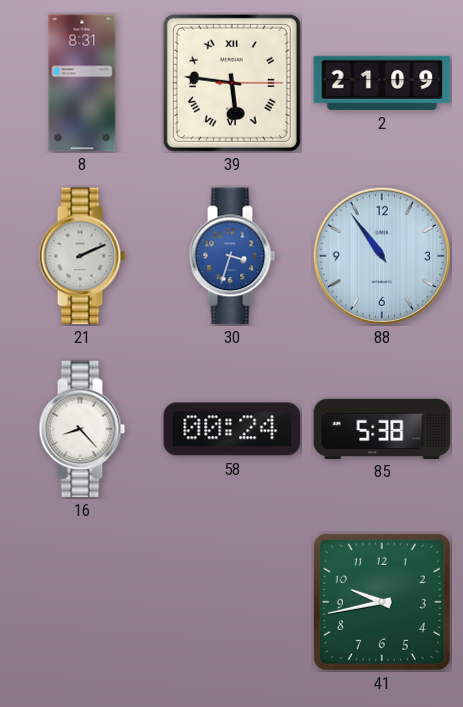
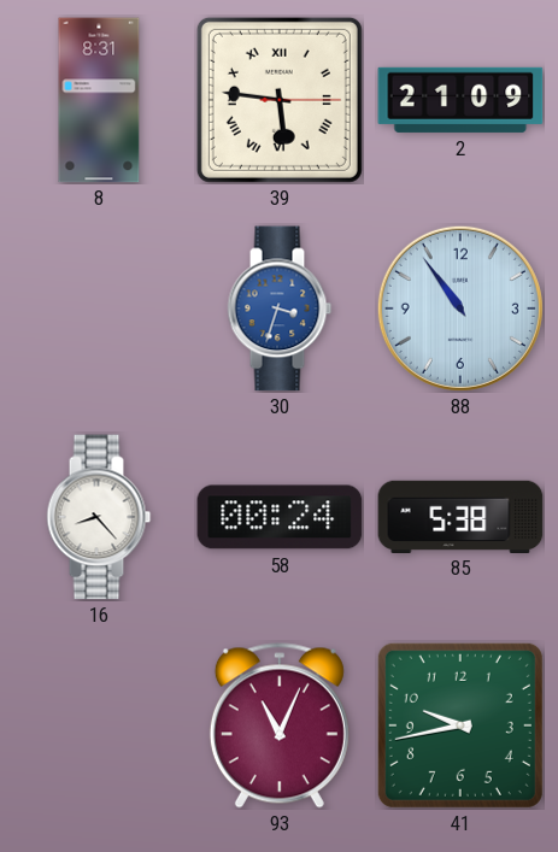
21: 2:11 -> none
93: none -> 11:04
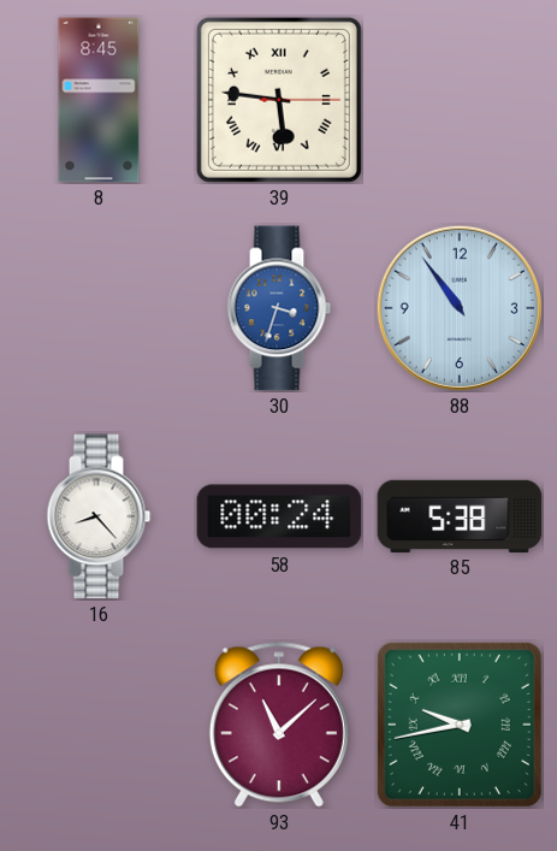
8: 8:31 -> 8:45
2: 21:09 -> none
93: 11:04 -> 11:08
41 numerals: Arabic -> Roman
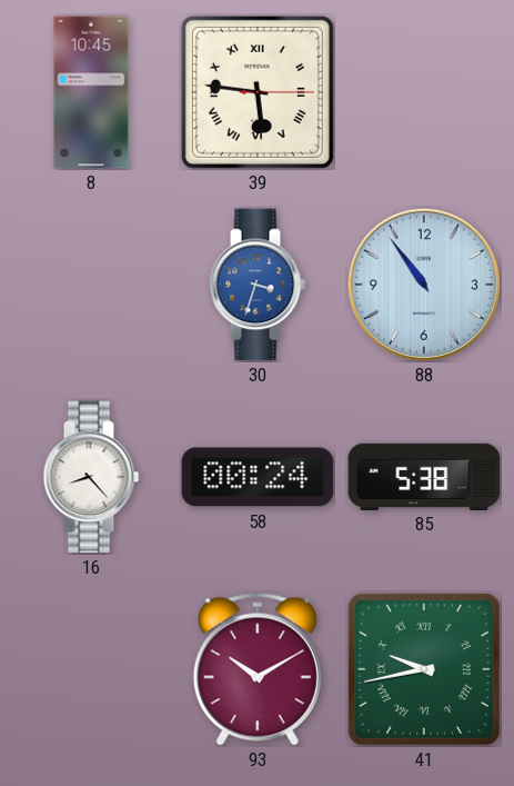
8: 8:45 -> 10:45
93: 11:08 -> 10:10
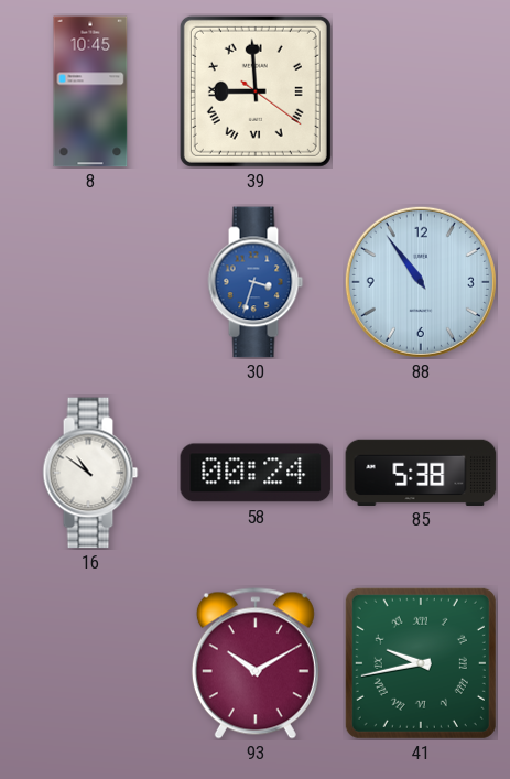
39: 5:46 -> 8:59
16: 8:23 -> 10:51
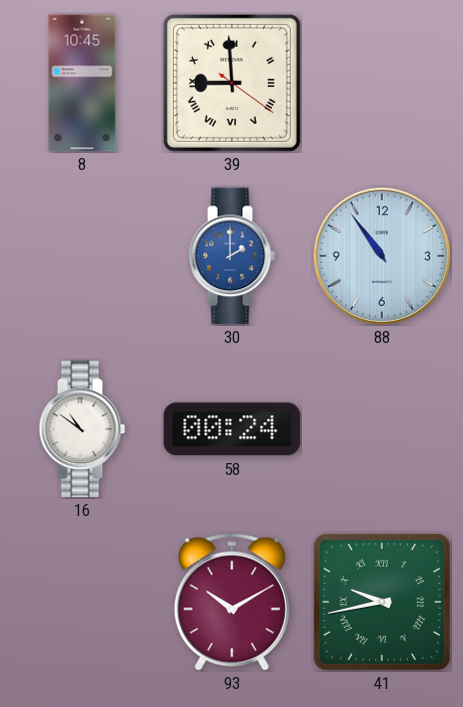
30: 3:33 -> 2:00
85: 5:38 -> none
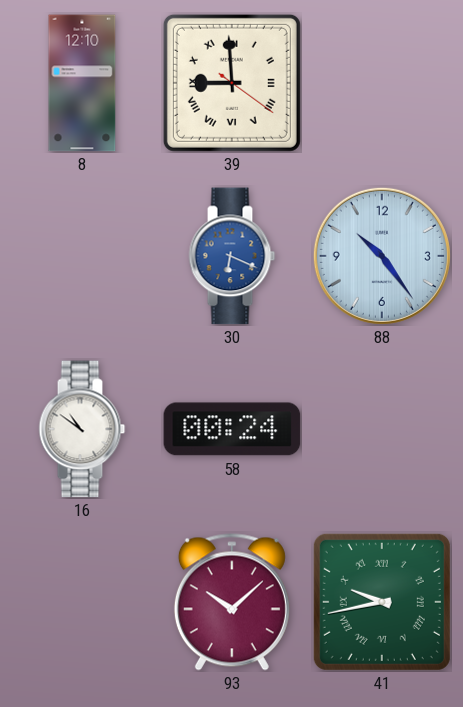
8: 10:45 -> 12:10
30: 2:00 -> 6:19
88: 10:54 -> 10:24
93: 10:10 -> 10:08
